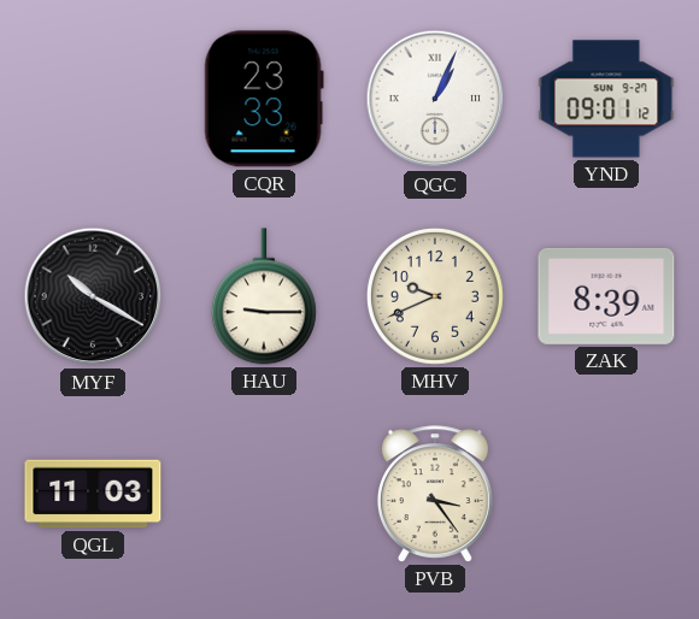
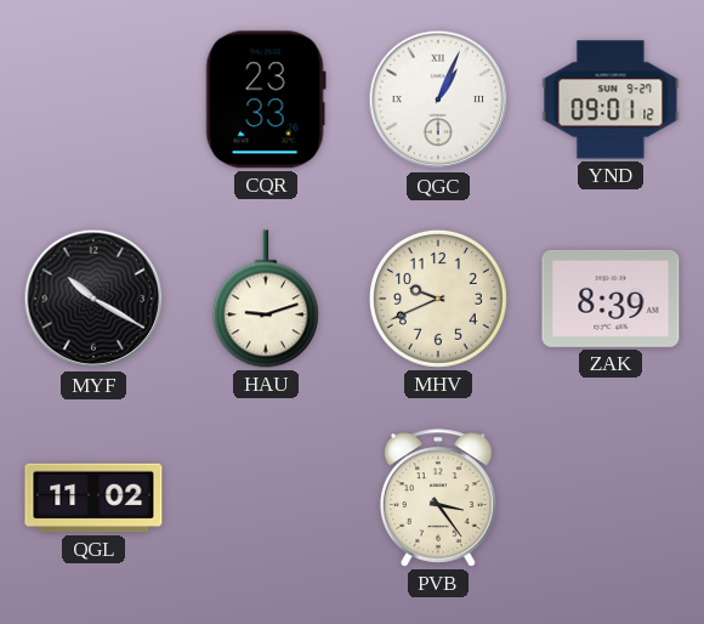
HAU: 9:15 -> 9:12
QGL: 11:03 -> 11:02
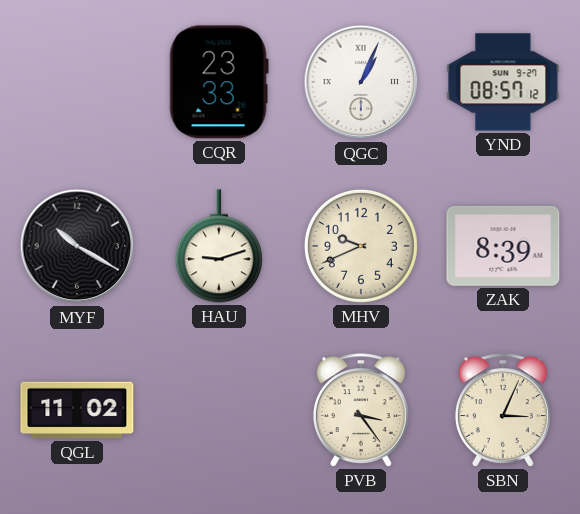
YND: 09:01 -> 08:57
SBN: none -> 3:04
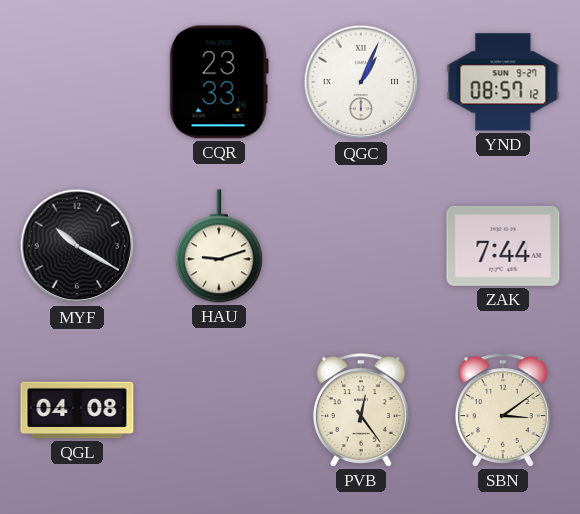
MHV: 9:41 -> none
ZAK: 8:39 -> 7:44
QGL: 11:02 -> 04:08
PVB: 3:24 -> 12:24
SBN: 3:04 -> 3:09
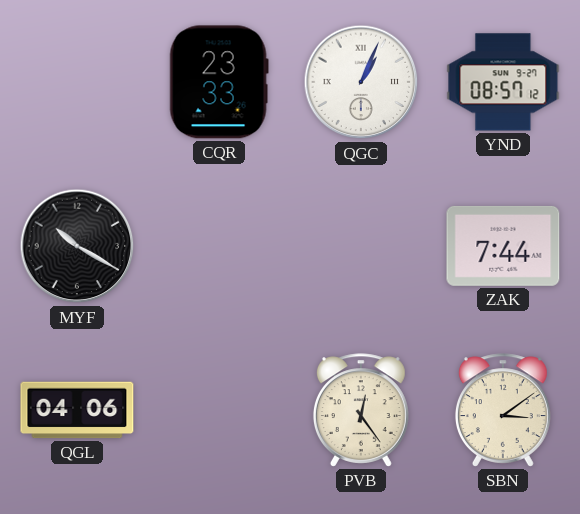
HAU: 9:12 -> none
QGL: 04:08 -> 04:06
